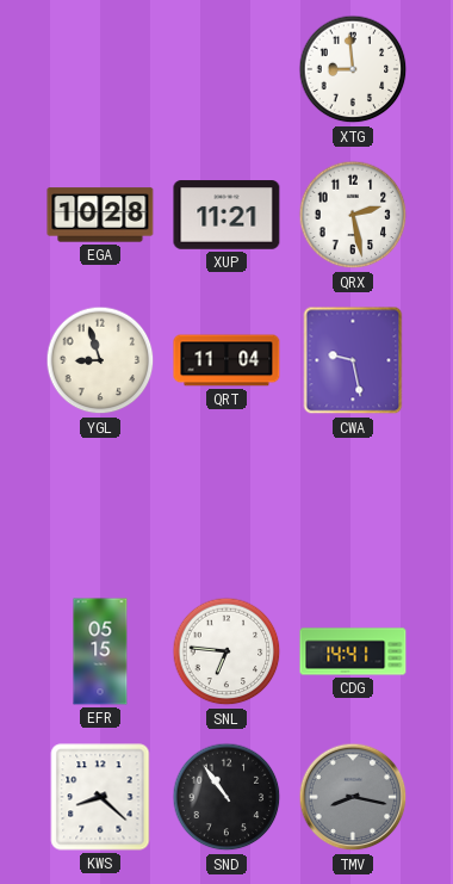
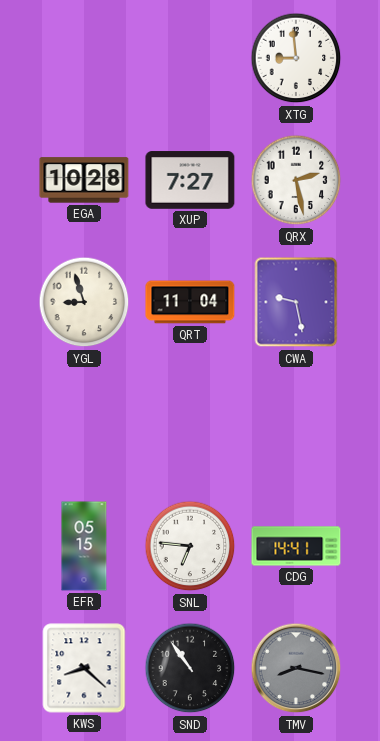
XUP: 11:21 -> 7:27
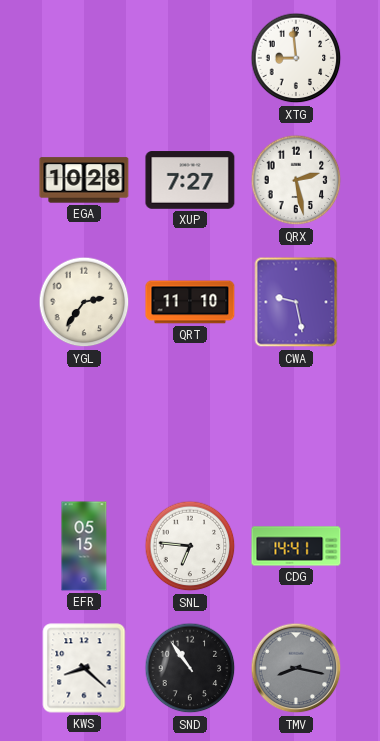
YGL: 8:57 -> 2:36
QRT: 11:04 -> 11:10
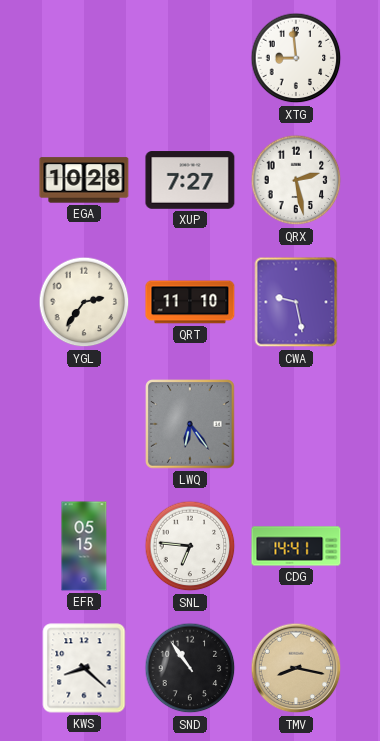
LWQ: none -> 6:24
TMV dial: grey -> champagne
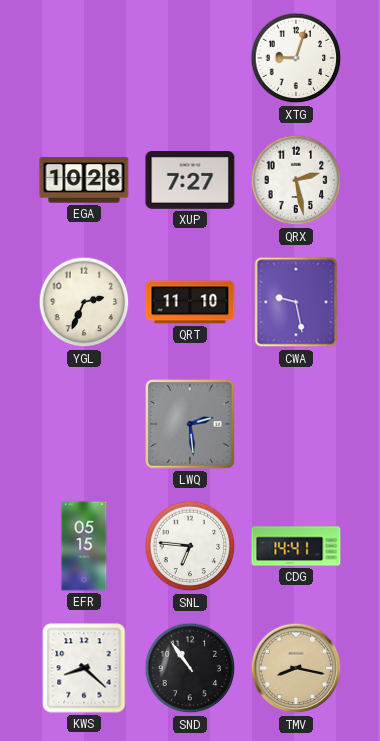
XTG: 8:59 -> 9:03
YGL: 2:36 -> 2:34
LWQ: 6:24 -> 2:29
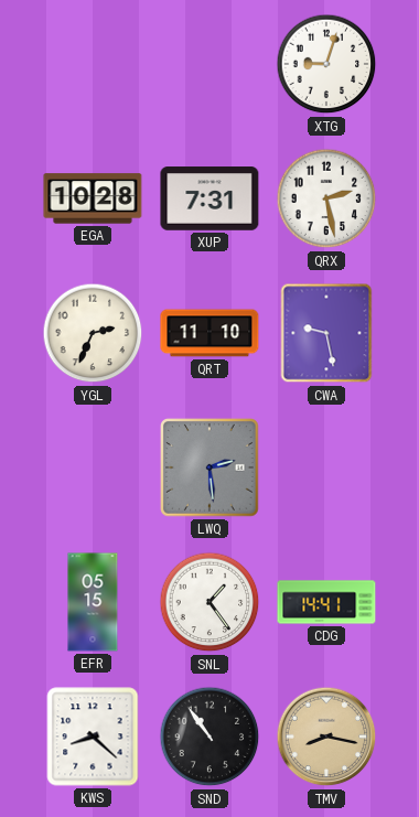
XUP: 7:27 -> 7:31
SNL: 6:46 -> 1:24
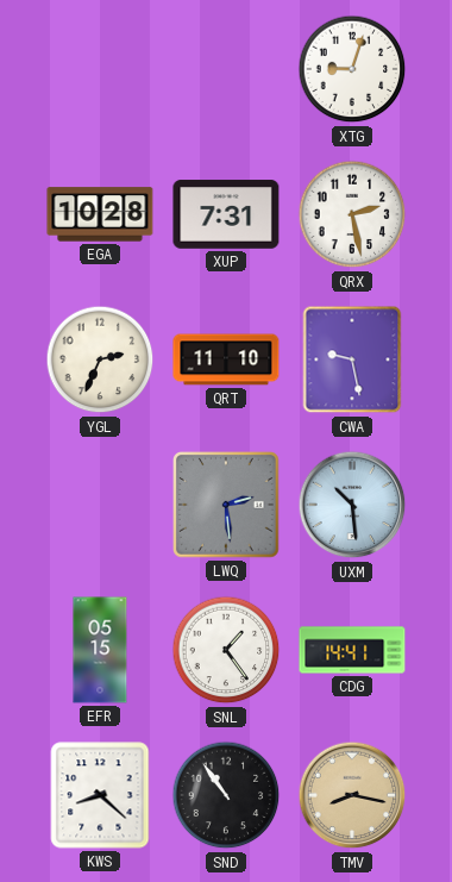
UXM: none -> 10:29
